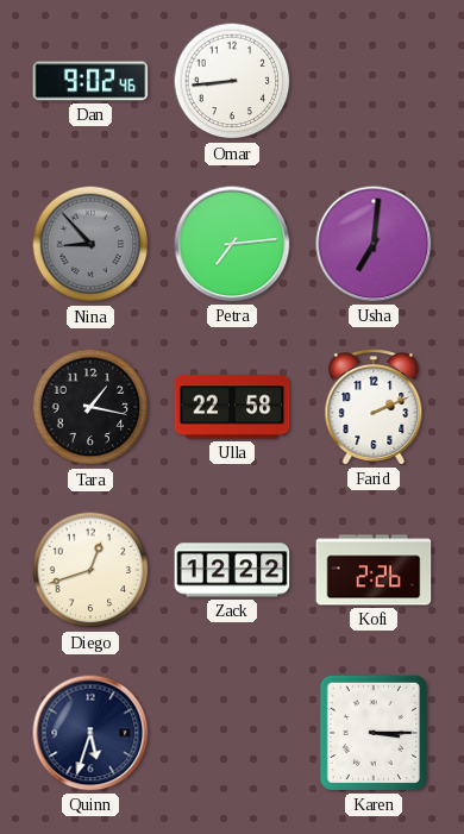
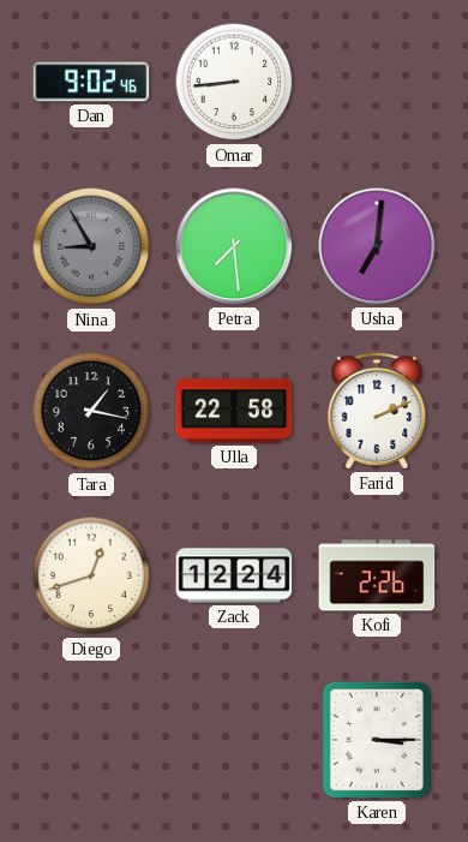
Nina: 8:53 -> 8:55
Petra: 7:14 -> 7:29
Zack: 12:22 -> 12:24
Quinn: 5:33 -> none
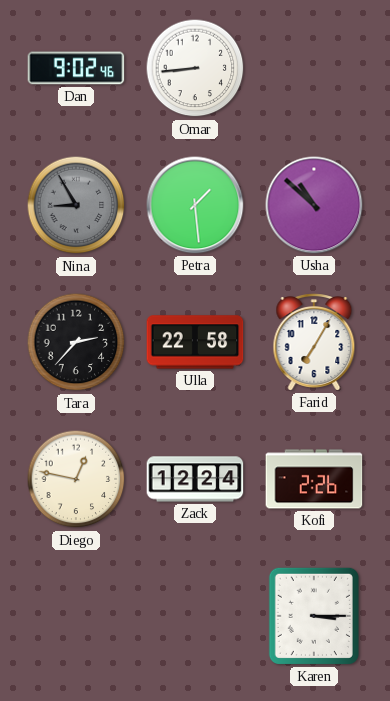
Petra: 7:29 -> 1:29
Usha: 7:01 -> 10:52
Tara: 1:17 -> 2:37
Farid: 2:11 -> 7:05
Diego: 12:42 -> 12:47
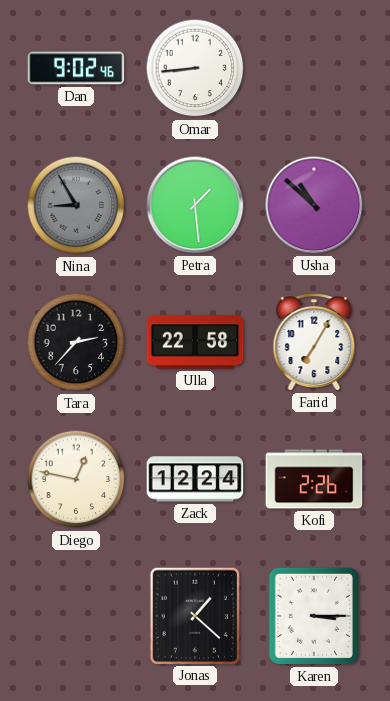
Jonas: none -> 1:22
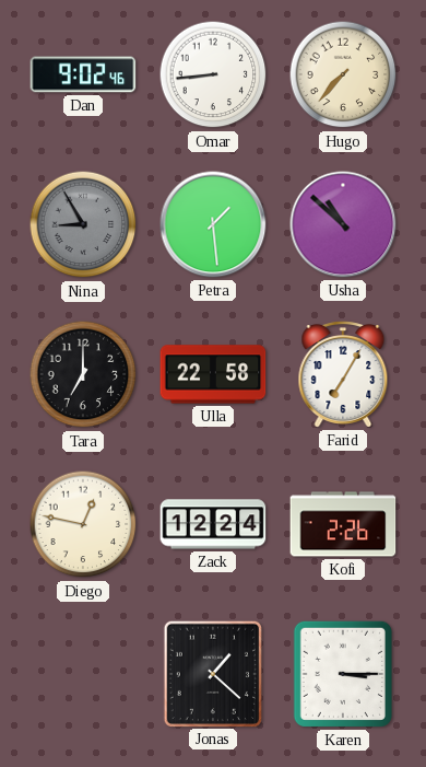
Hugo: none -> 7:37
Tara: 2:37 -> 7:00
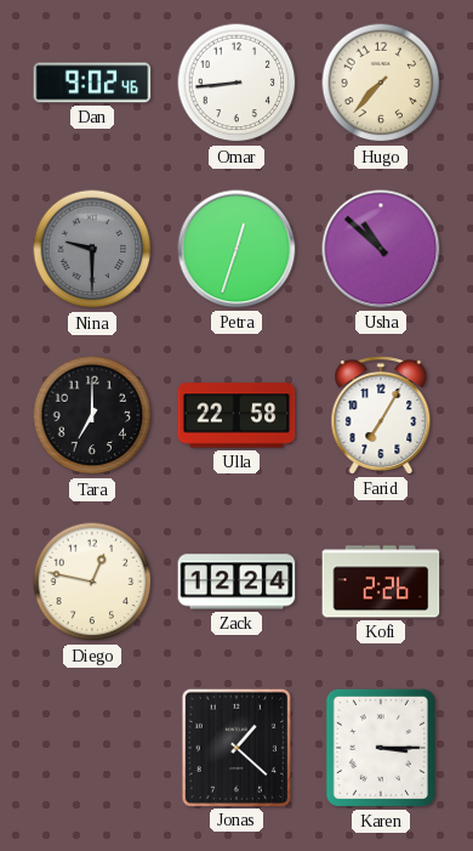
Nina: 8:55 -> 9:30
Petra: 1:29 -> 12:33
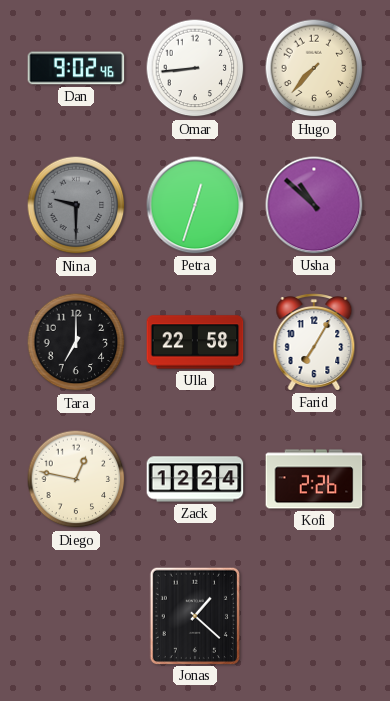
Karen: 3:15 -> none
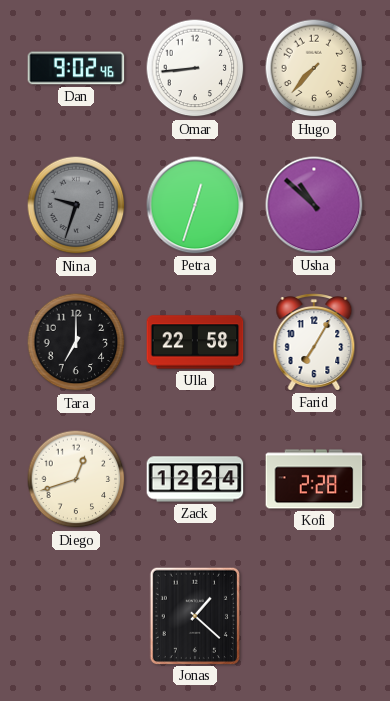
Nina: 9:30 -> 9:33
Diego: 12:47 -> 12:42
Kofi: 2:26 -> 2:28
